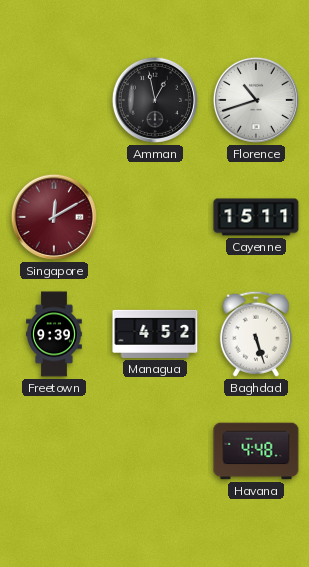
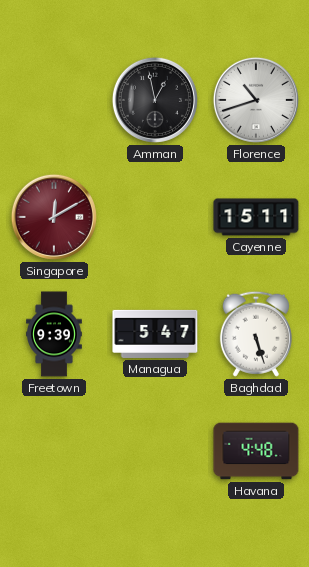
Managua: 4:52 -> 5:47
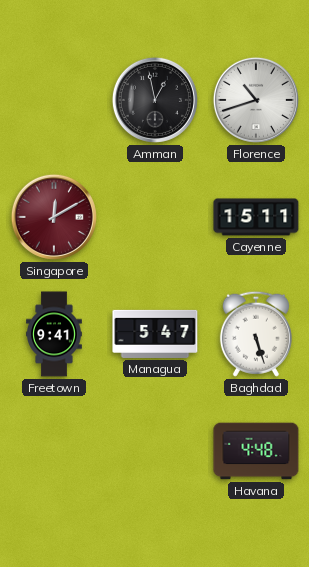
Freetown: 9:39 -> 9:41
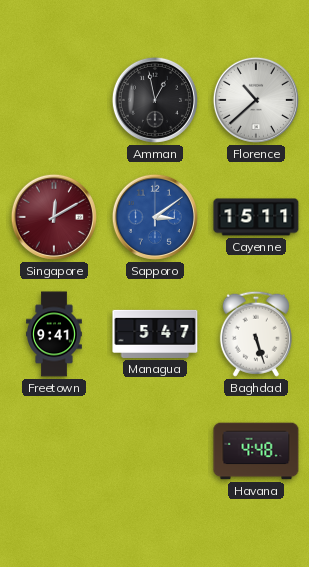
Florence: 10:42 -> 10:38
Sapporo: none -> 3:09
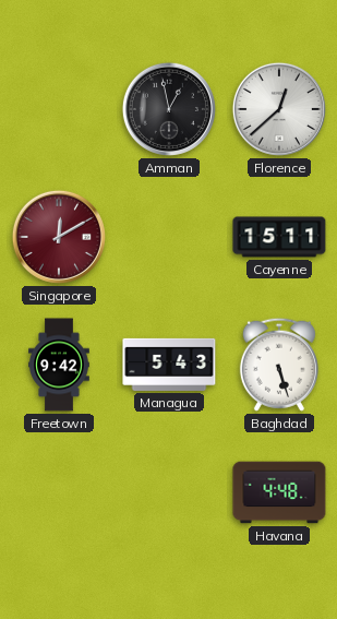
Florence: 10:38 -> 12:38
Sapporo: 3:09 -> none
Freetown: 9:41 -> 9:42
Managua: 5:47 -> 5:43
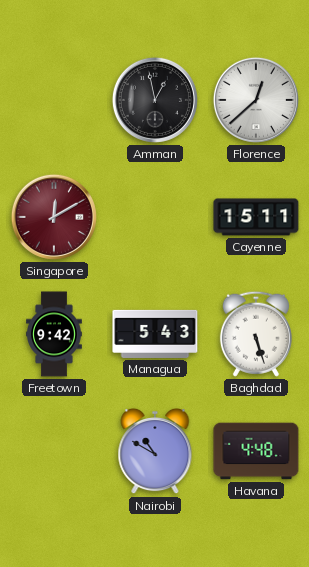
Nairobi: none -> 10:50
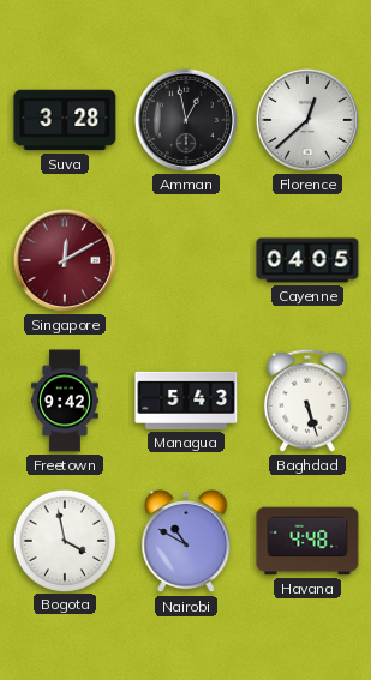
Suva: none -> 3:28
Cayenne: 15:11 -> 04:05
Bogota: none -> 3:58
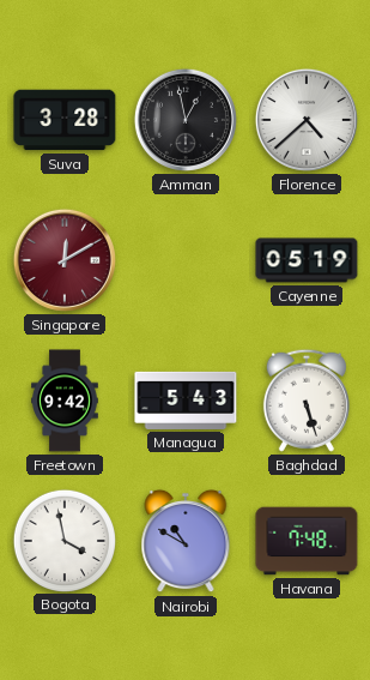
Florence: 12:38 -> 4:38
Cayenne: 04:05 -> 05:19
Havana: 4:48 -> 7:48
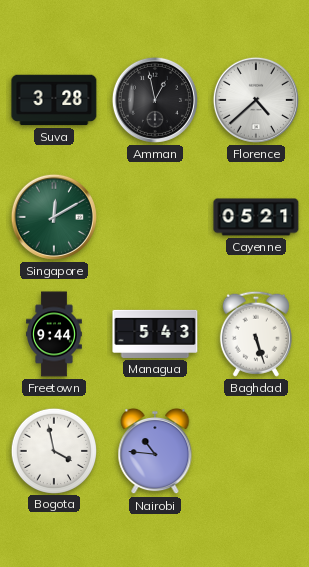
Singapore dial: burgundy -> green
Cayenne: 05:19 -> 05:21
Freetown: 9:42 -> 9:44
Nairobi: 10:50 -> 10:46
Havana: 7:48 -> none
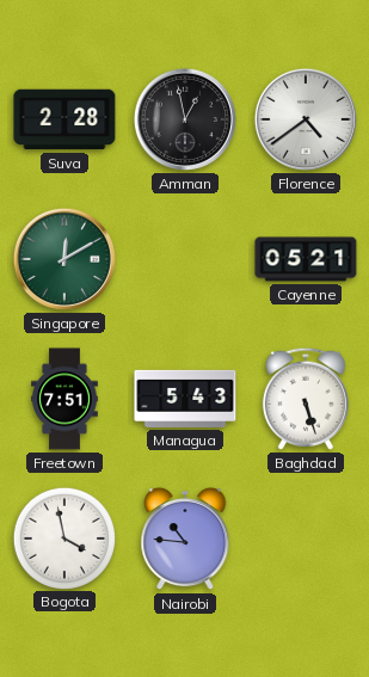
Suva: 3:28 -> 2:28
Florence: 4:38 -> 4:39
Freetown: 9:44 -> 7:51
